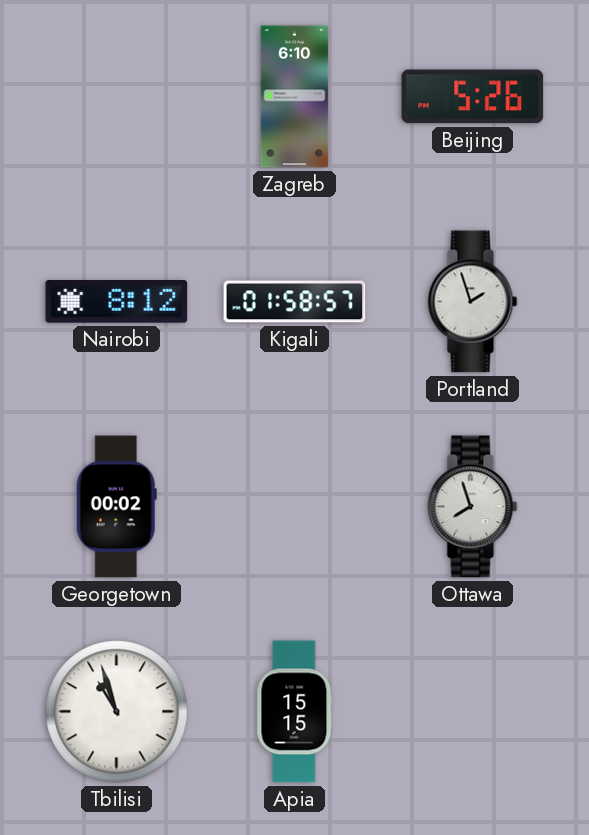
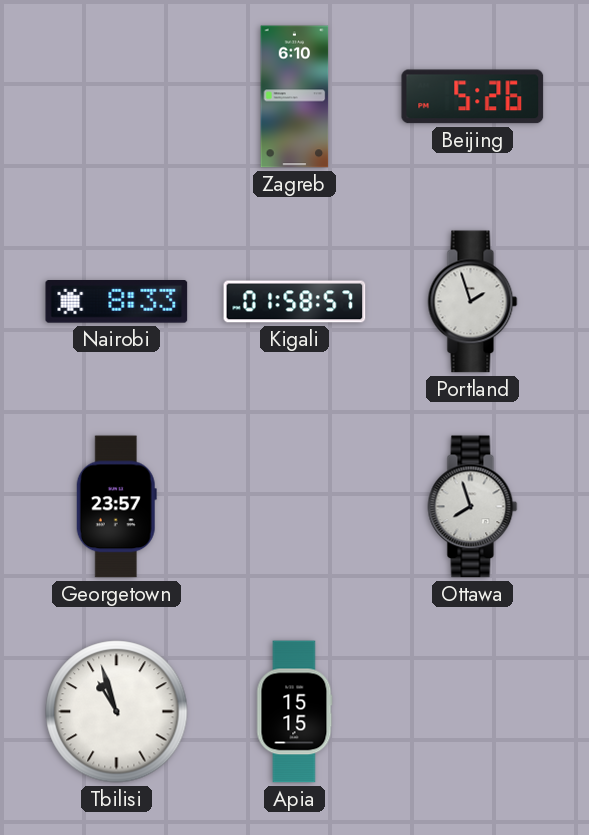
Nairobi: 8:12 -> 8:33
Georgetown: 00:02 -> 23:57
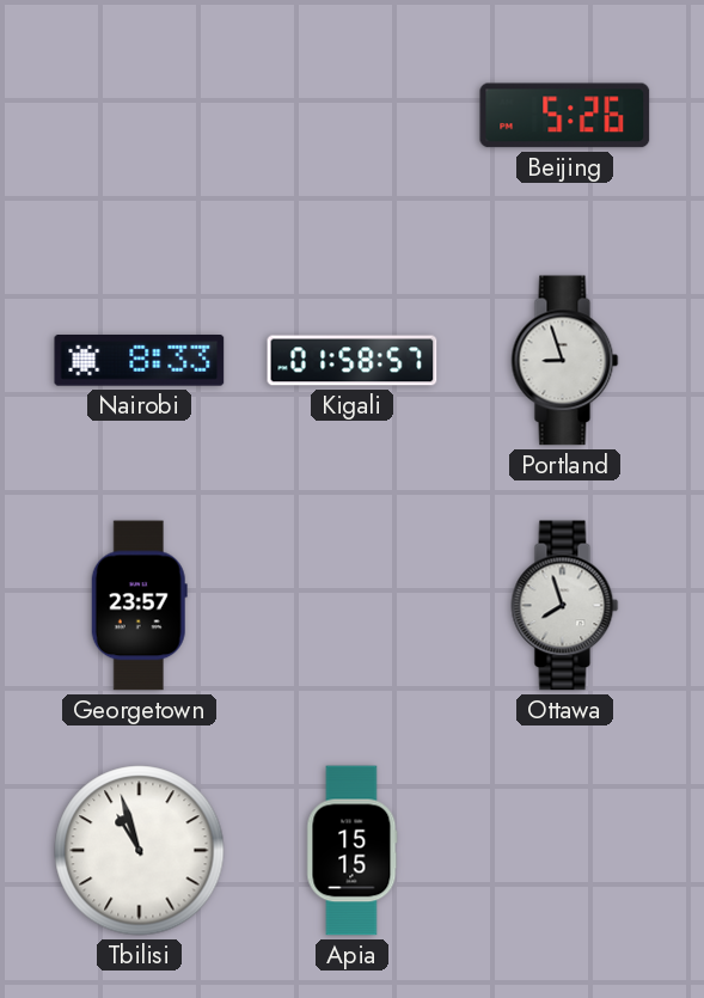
Zagreb: 6:10 -> none
Portland: 1:57 -> 8:57
